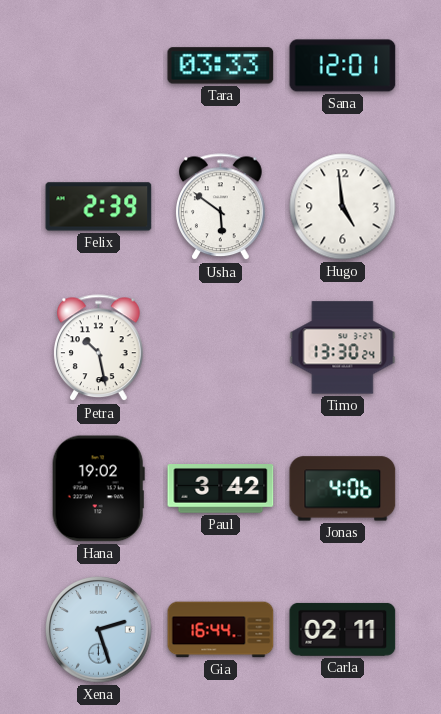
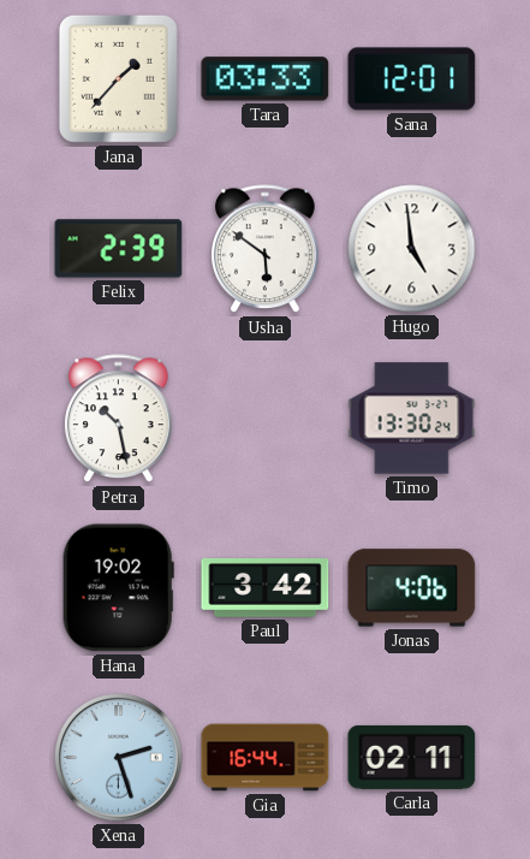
Jana: none -> 1:37
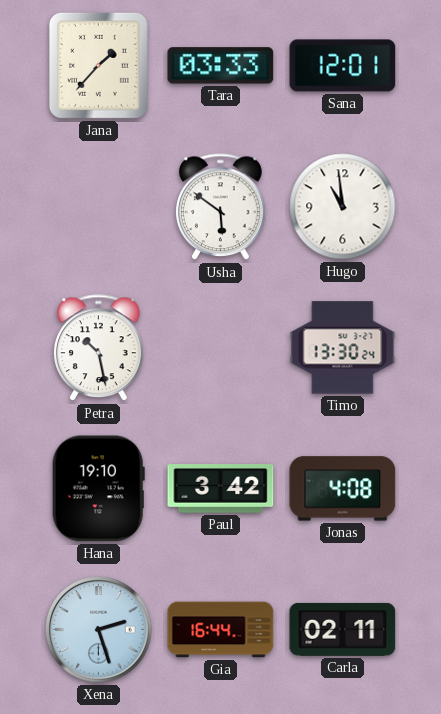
Felix: 2:39 -> none
Hugo: 4:59 -> 10:59
Hana: 19:02 -> 19:10
Jonas: 4:06 -> 4:08
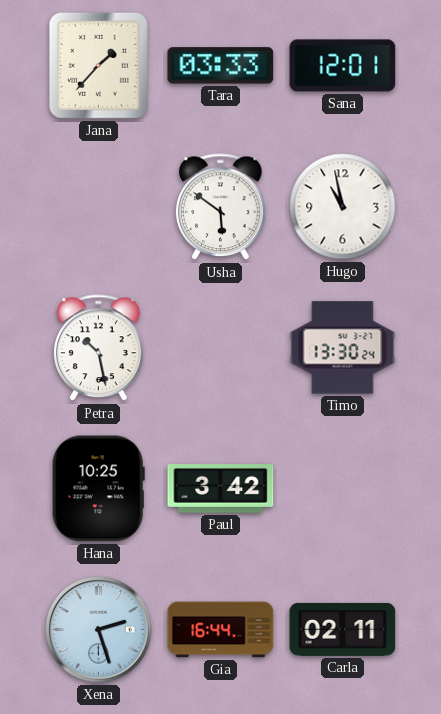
Hugo: 10:59 -> 10:58
Hana: 19:10 -> 10:25
Jonas: 4:08 -> none
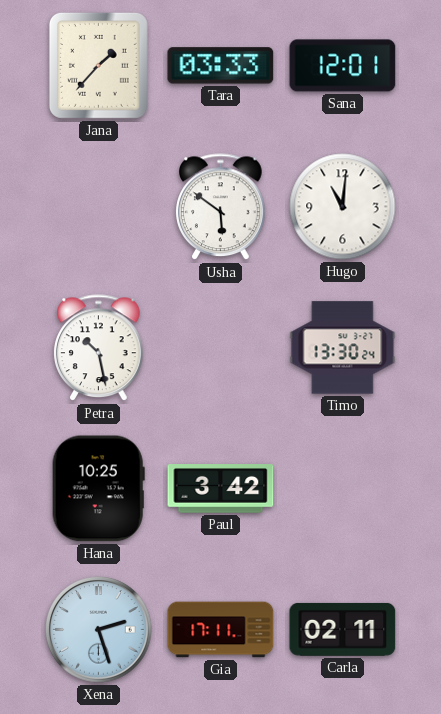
Hugo: 10:58 -> 11:01
Gia: 16:44 -> 17:11
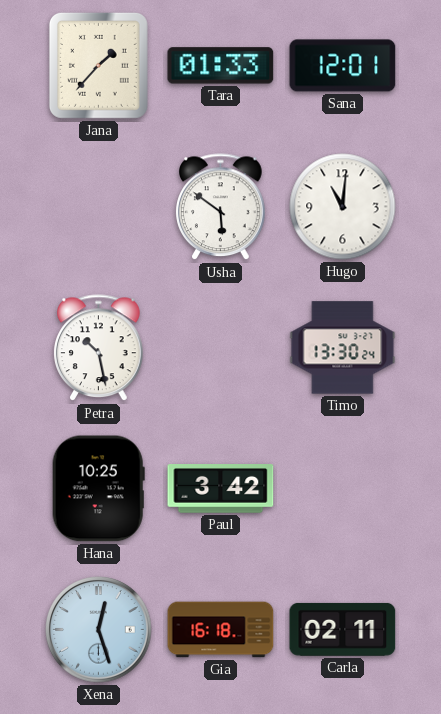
Tara: 03:33 -> 01:33
Xena: 2:27 -> 12:27
Gia: 17:11 -> 16:18
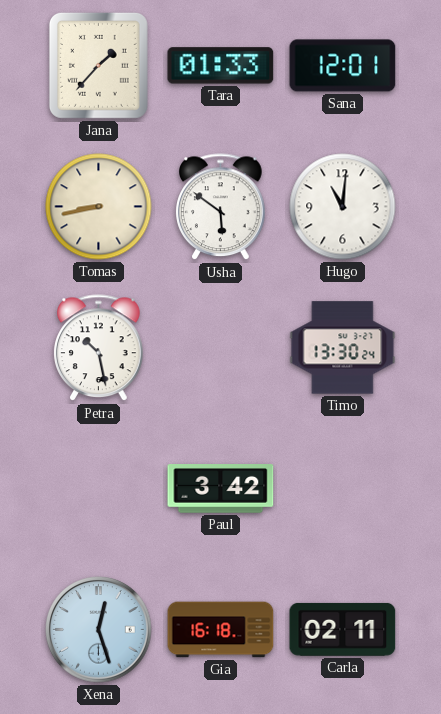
Tomas: none -> 8:43
Hana: 10:25 -> none
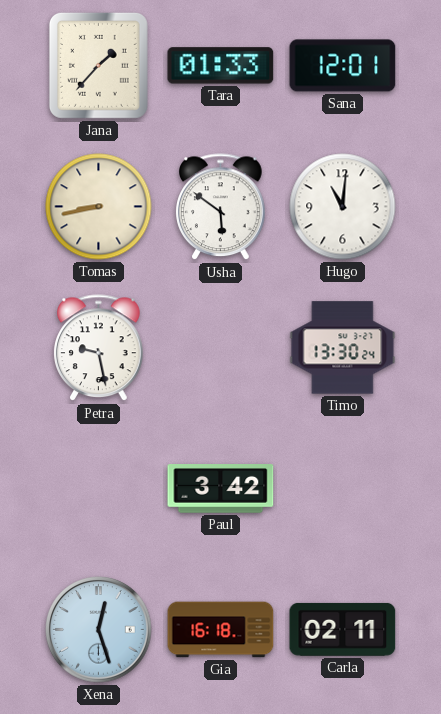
Petra: 10:28 -> 9:28
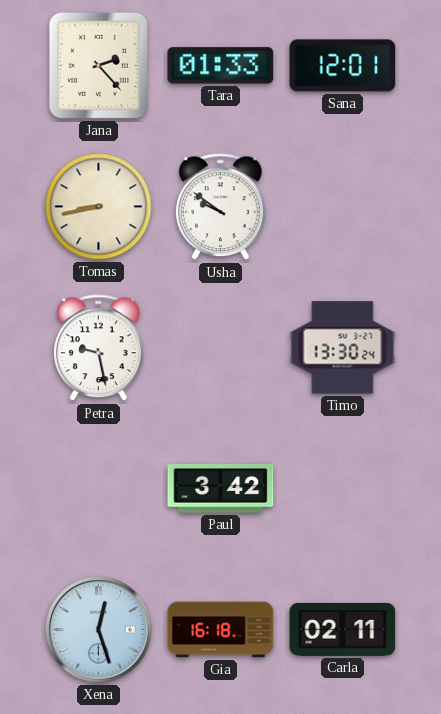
Jana: 1:37 -> 2:23
Usha: 5:51 -> 9:51
Hugo: 11:01 -> none
